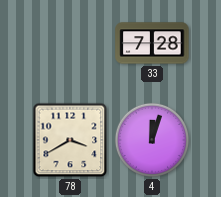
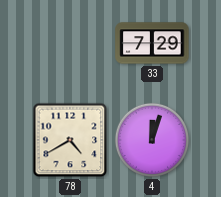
33: 7:28 -> 7:29
78: 3:40 -> 4:40
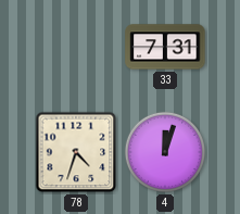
33: 7:29 -> 7:31
78: 4:40 -> 4:33
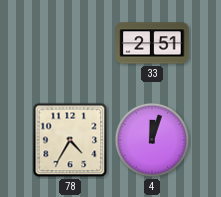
33: 7:31 -> 2:51
78: 4:33 -> 4:35
